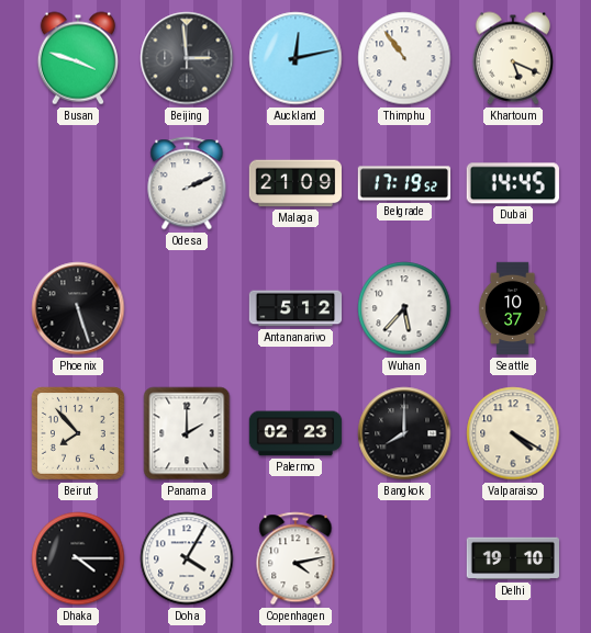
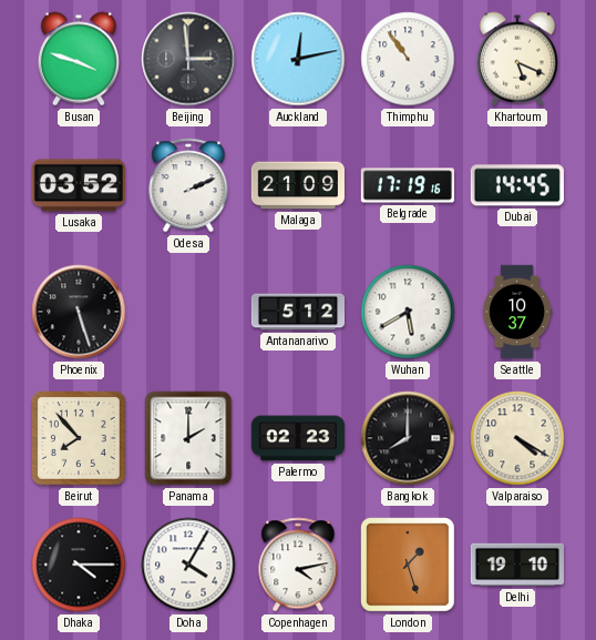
Lusaka: none -> 03:52
Belgrade: 17:19:52 -> 17:19:16
Wuhan: 5:37 -> 5:40
London: none -> 1:27
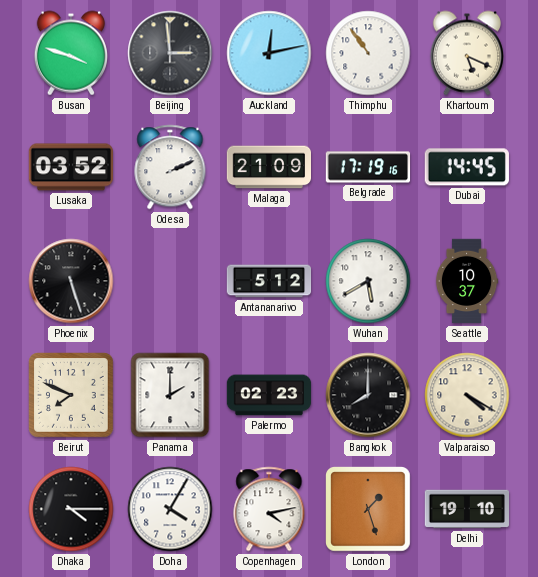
Beirut: 7:53 -> 7:49
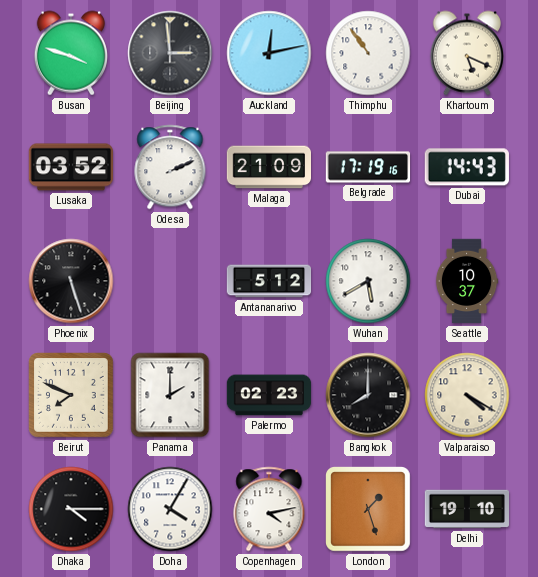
Dubai: 14:45 -> 14:43
